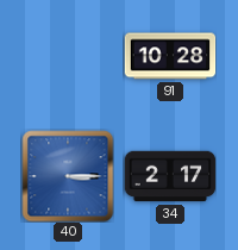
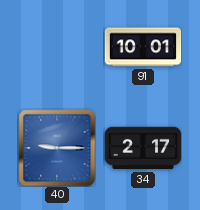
91: 10:28 -> 10:01
40: 3:15 -> 9:15
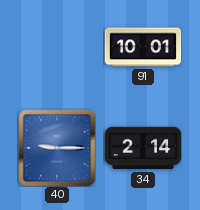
34: 2:17 -> 2:14
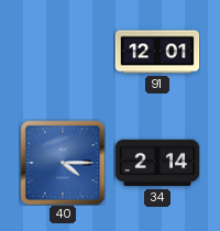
91: 10:01 -> 12:01
40: 9:15 -> 4:15
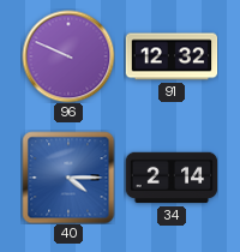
96: none -> 9:49
91: 12:01 -> 12:32
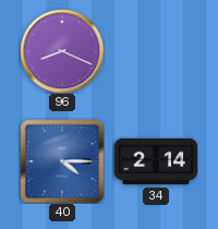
96: 9:49 -> 8:19
91: 12:32 -> none
